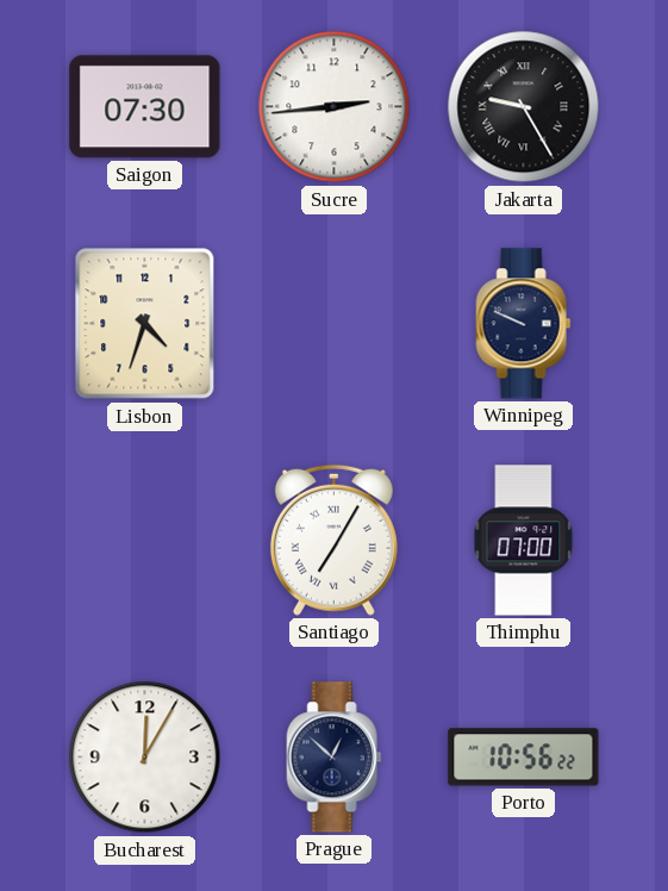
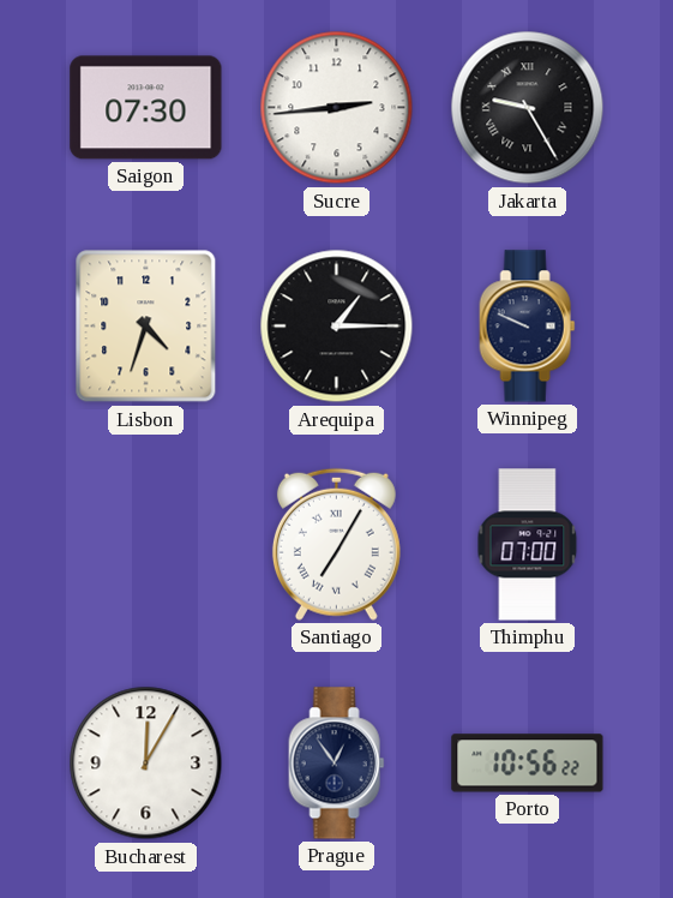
Arequipa: none -> 1:15
Prague: 12:52 -> 12:54
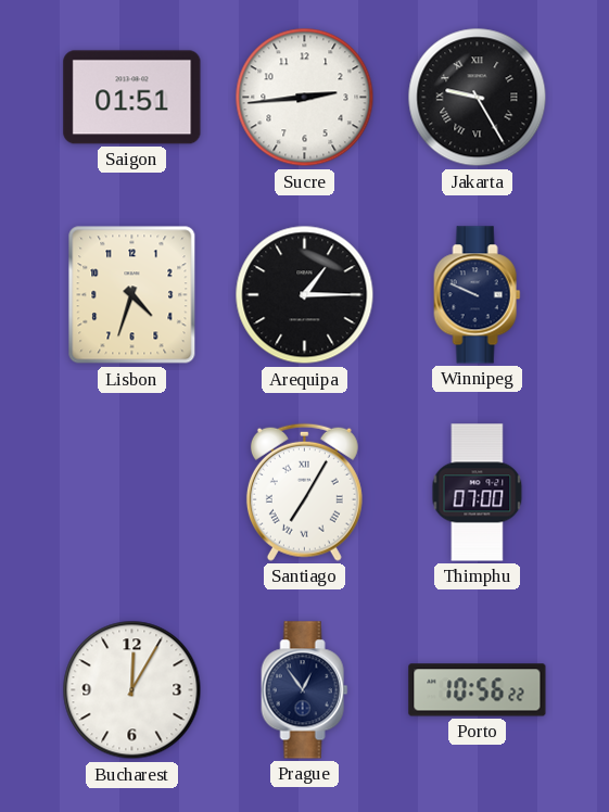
Saigon: 07:30 -> 01:51
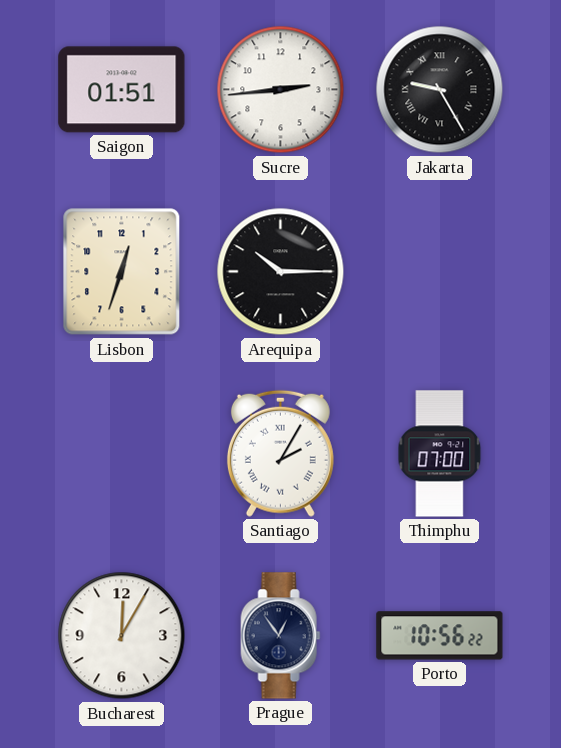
Lisbon: 4:33 -> 12:33
Arequipa: 1:15 -> 10:15
Winnipeg: 9:49 -> none
Santiago: 7:05 -> 2:05
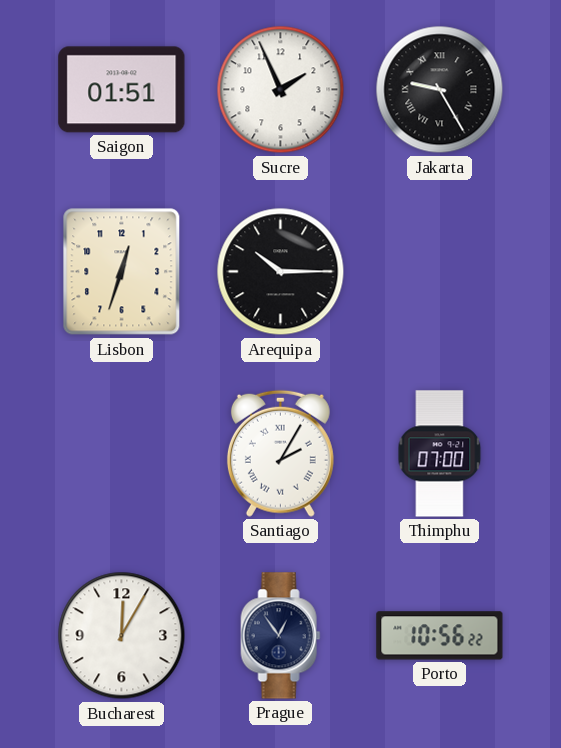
Sucre: 2:44 -> 1:56
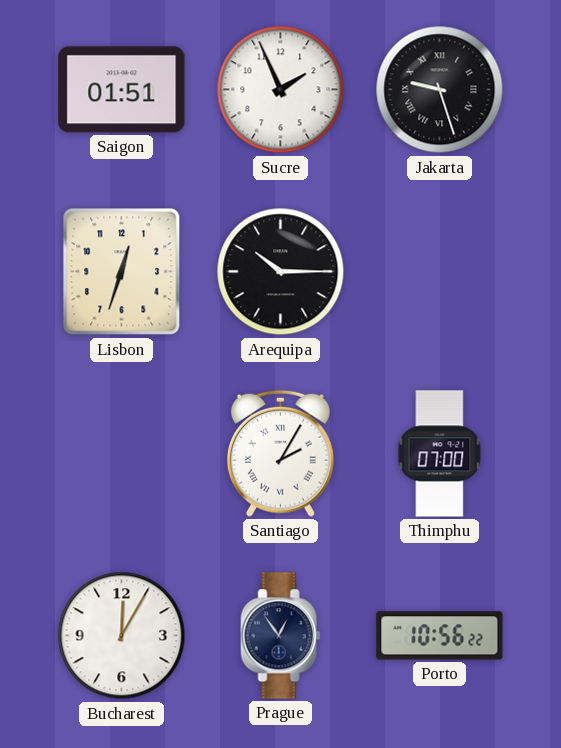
Jakarta: 9:25 -> 9:27
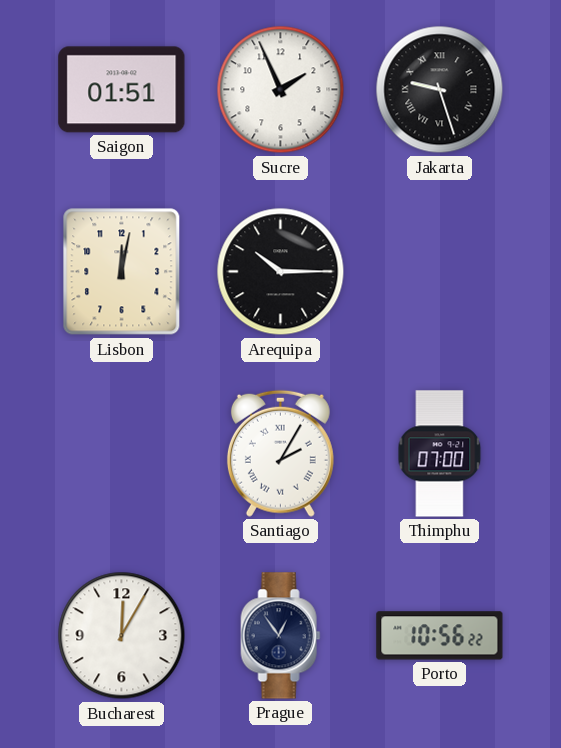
Lisbon: 12:33 -> 12:02
